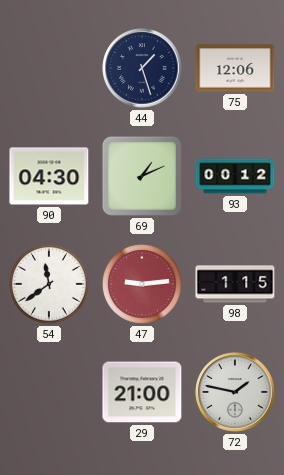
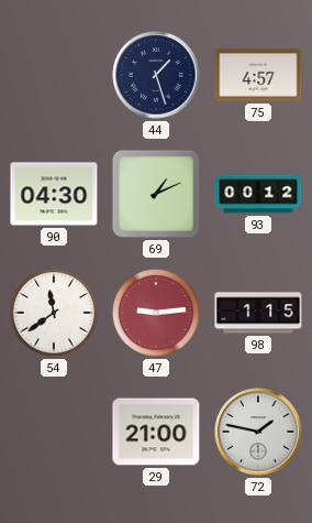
75: 12:06 -> 4:57
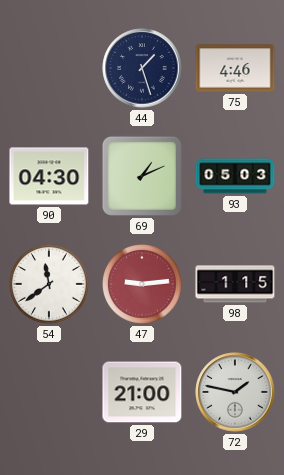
75: 4:57 -> 4:46
93: 00:12 -> 05:03
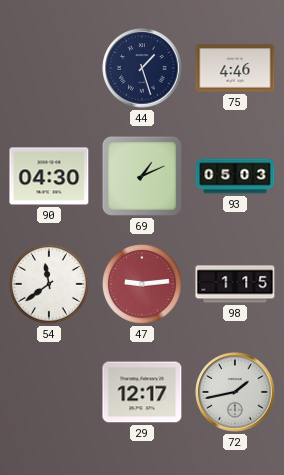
29: 21:00 -> 12:17
72: 1:47 -> 1:43
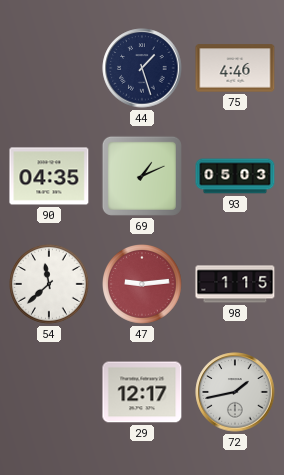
90: 04:30 -> 04:35
54: 11:39 -> 11:38
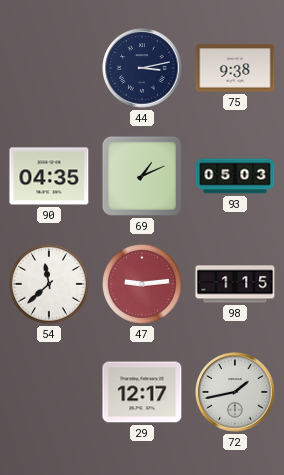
44: 1:27 -> 3:13
75: 4:46 -> 9:38
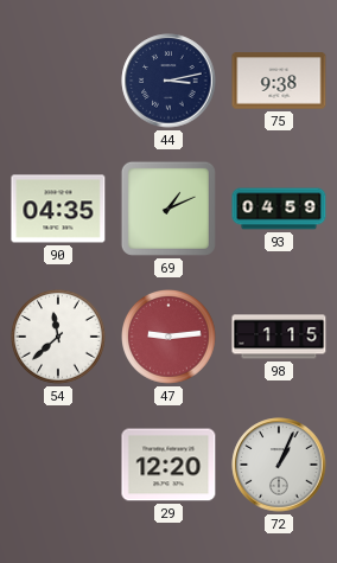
93: 05:03 -> 04:59
29: 12:17 -> 12:20
72: 1:43 -> 1:04
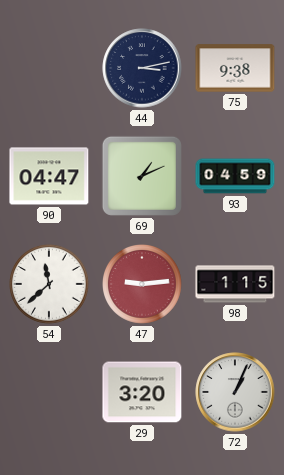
90: 04:35 -> 04:47
29: 12:20 -> 3:20
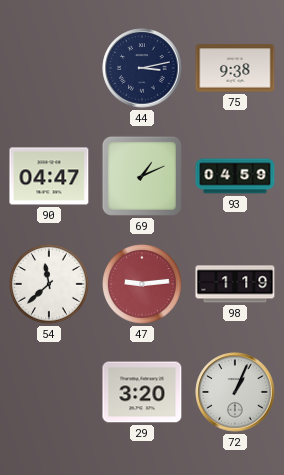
98: 1:15 -> 1:19
